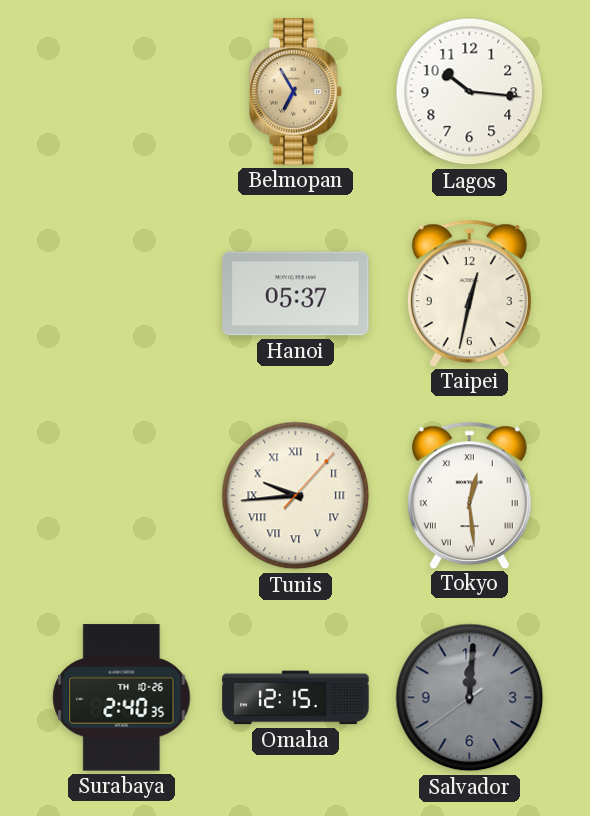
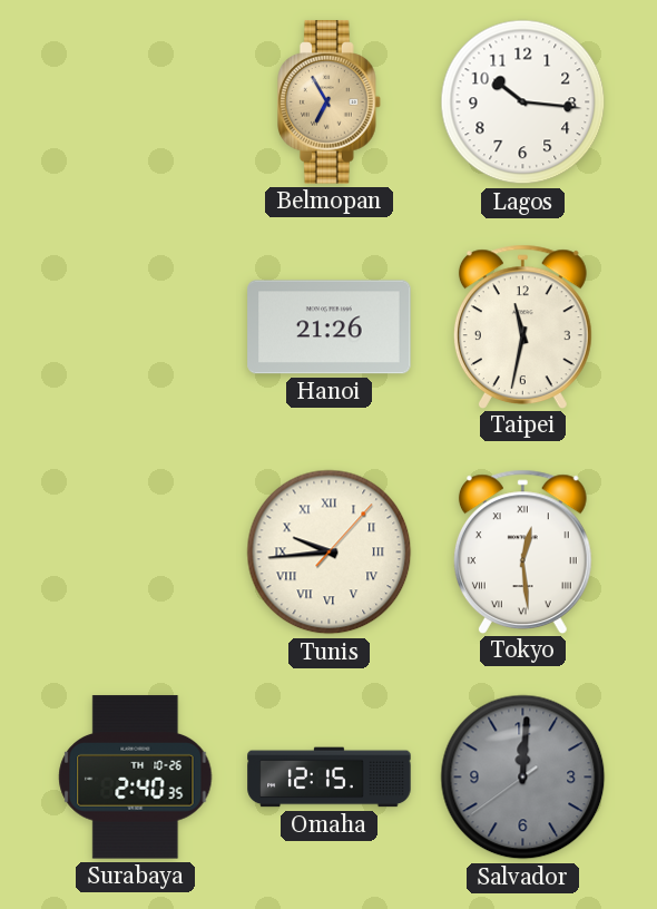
Hanoi: 05:37 -> 21:26
Taipei: 12:32 -> 11:32
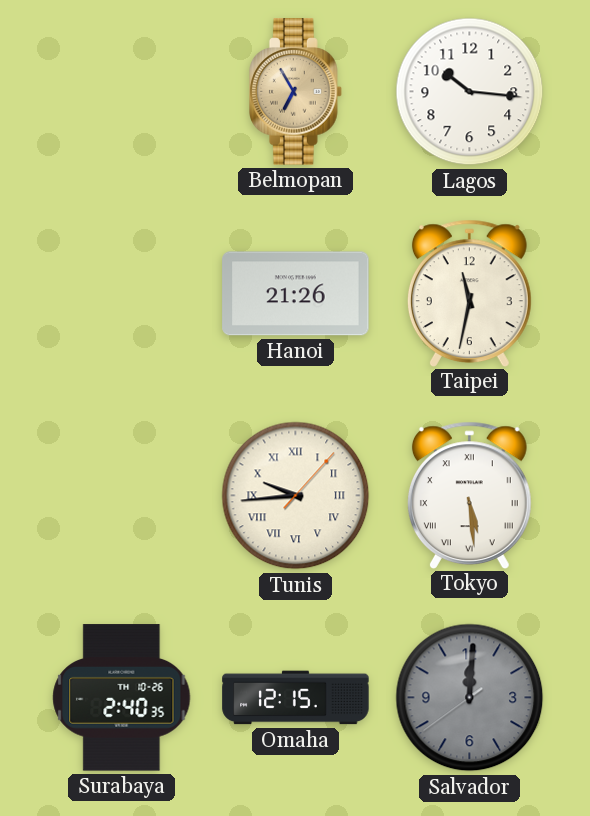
Tokyo: 12:29 -> 5:29
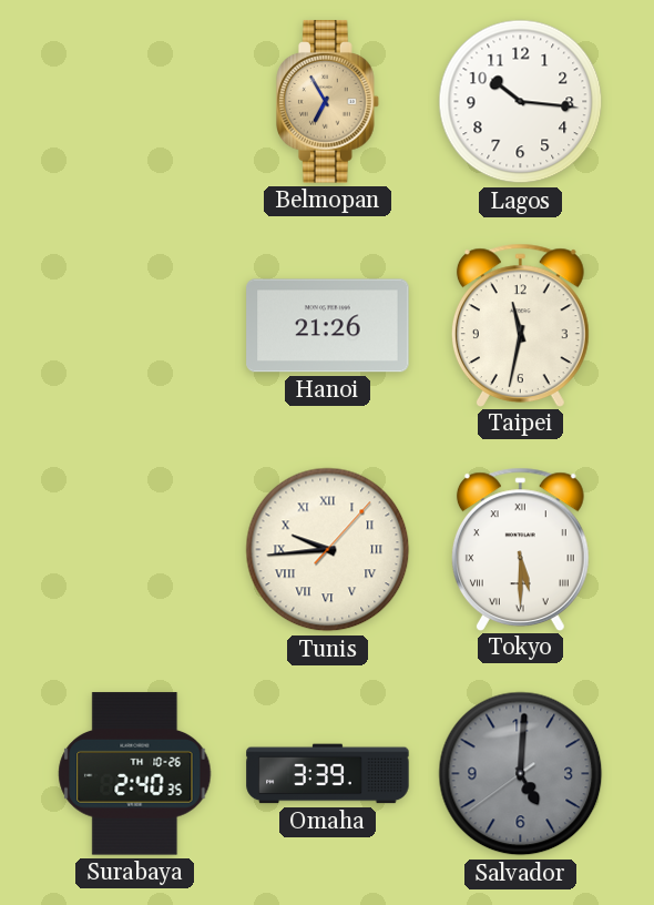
Tokyo: 5:29 -> 5:30
Omaha: 12:15 -> 3:39
Salvador: 12:00 -> 5:00
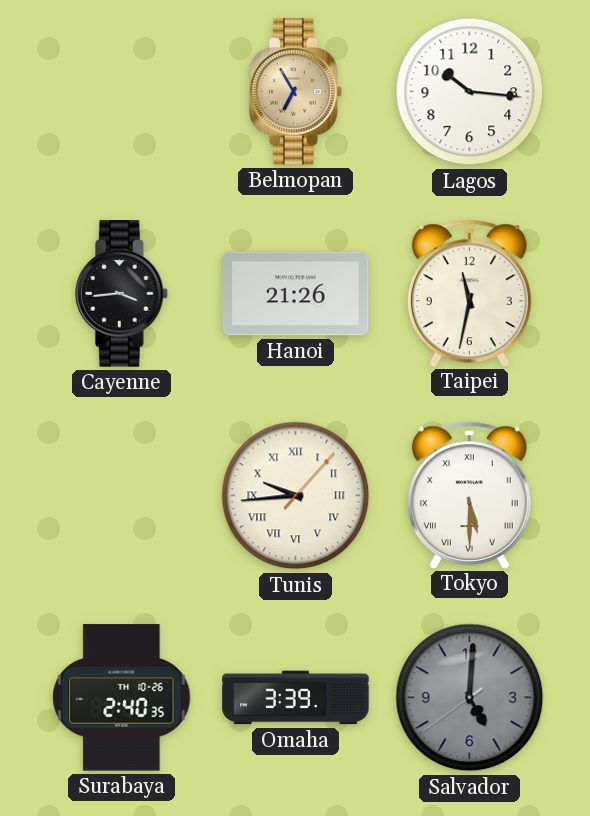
Cayenne: none -> 3:44
